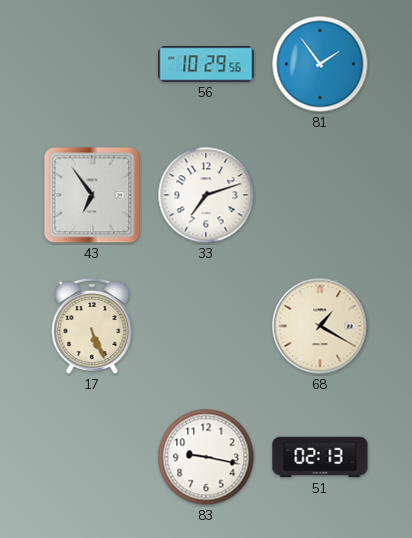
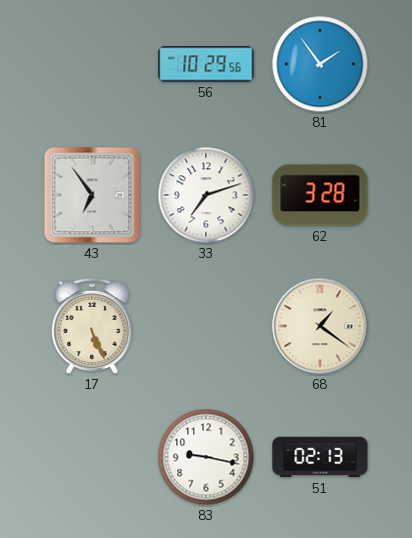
62: none -> 3:28
68: 1:20 -> 1:21
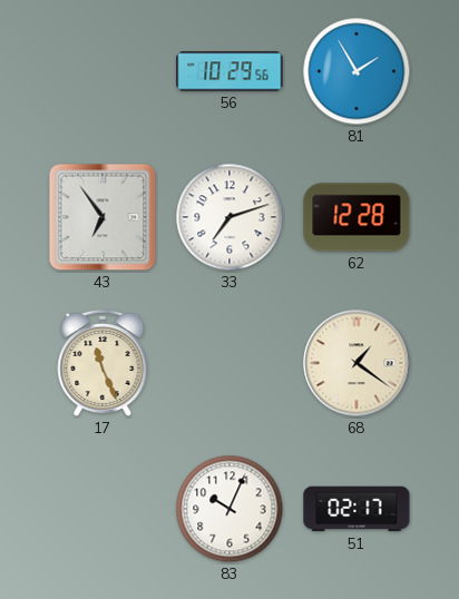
81: 1:54 -> 1:55
62: 3:28 -> 12:28
17: 5:26 -> 11:26
83: 9:17 -> 10:04
51: 02:13 -> 02:17
